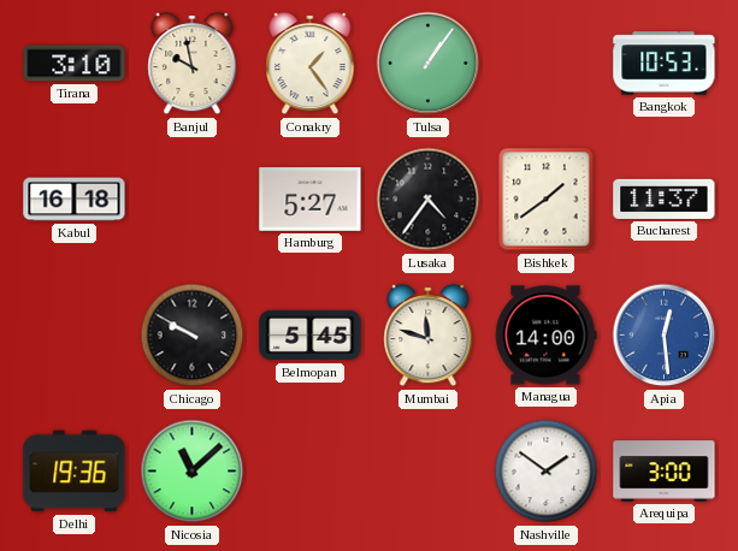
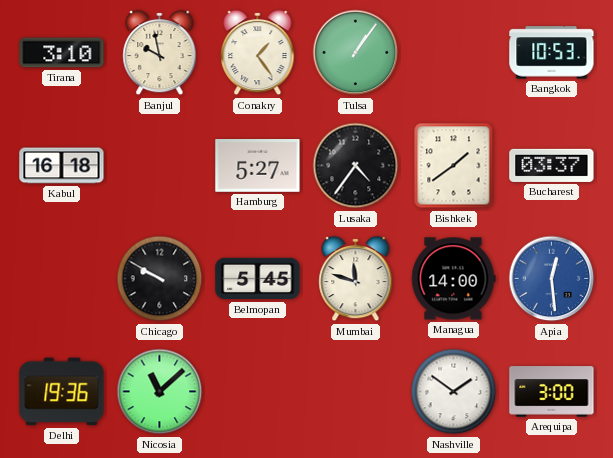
Bucharest: 11:37 -> 03:37
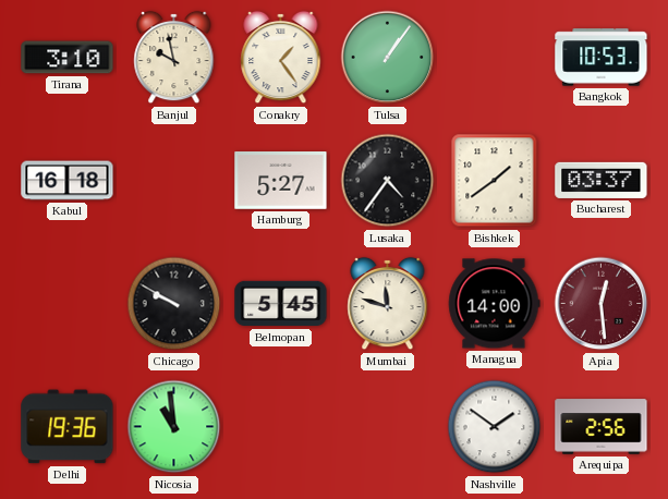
Apia dial: blue -> burgundy
Nicosia: 11:08 -> 10:59
Arequipa: 3:00 -> 2:56
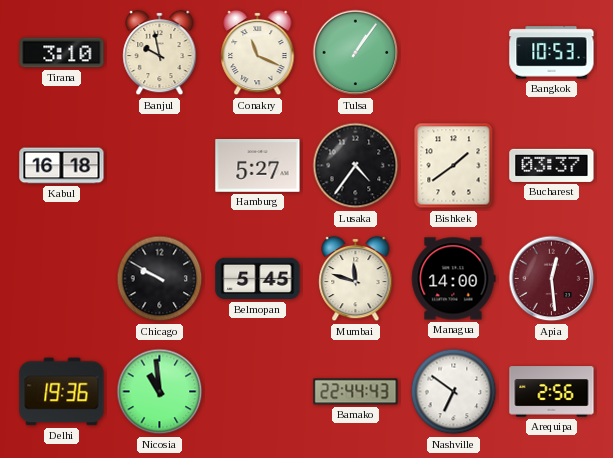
Conakry: 1:24 -> 11:19
Bamako: none -> 22:44
Nashville: 1:51 -> 6:51
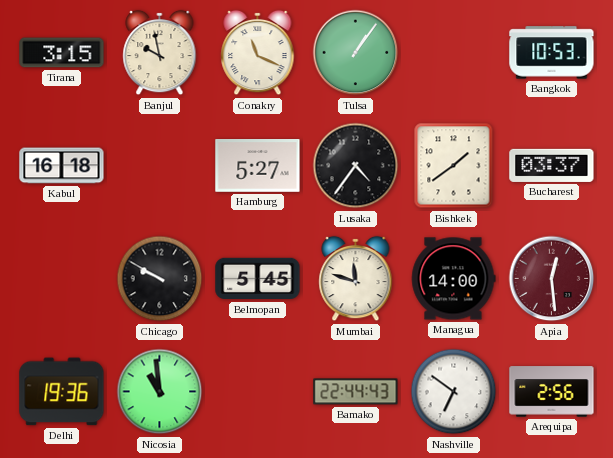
Tirana: 3:10 -> 3:15
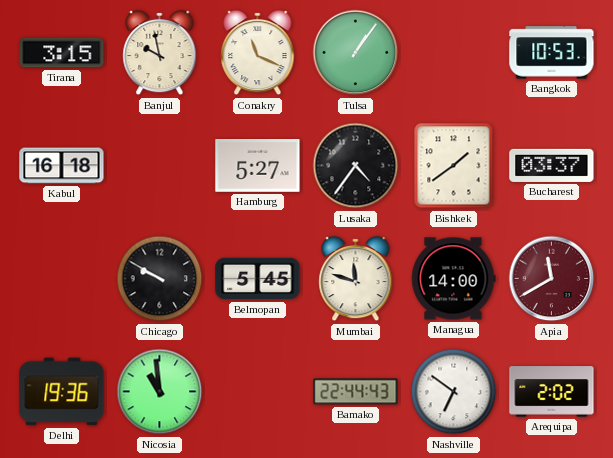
Apia: 12:29 -> 11:40
Arequipa: 2:56 -> 2:02
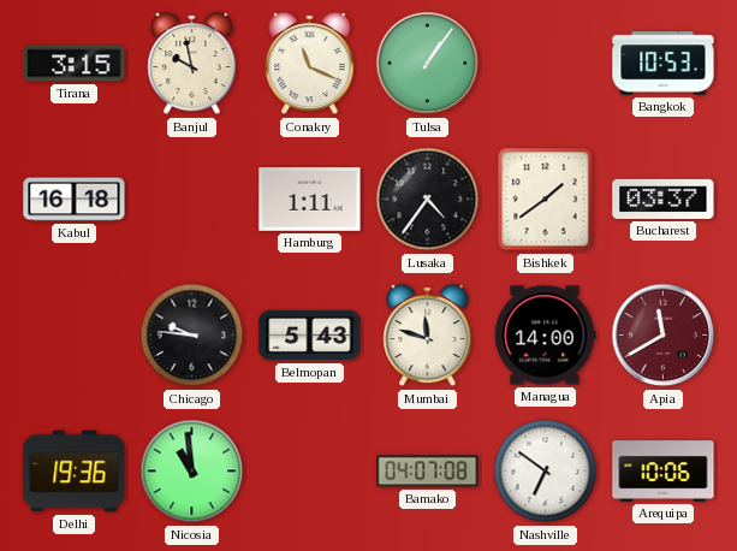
Hamburg: 5:27 -> 1:11
Chicago: 9:50 -> 9:46
Belmopan: 5:45 -> 5:43
Bamako: 22:44 -> 04:07
Arequipa: 2:02 -> 10:06
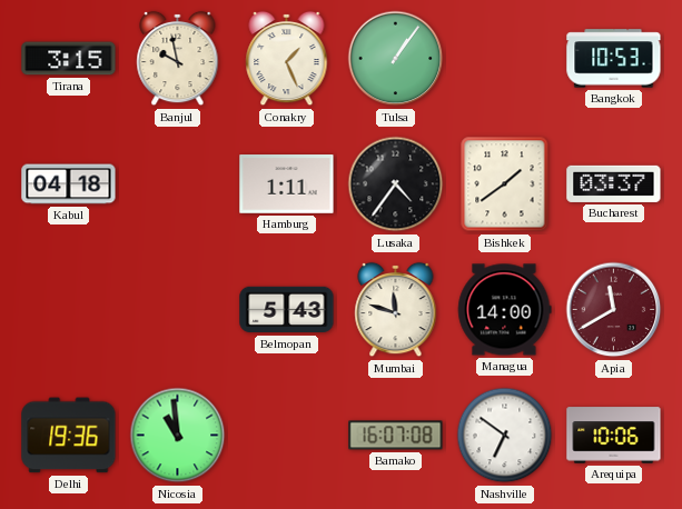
Conakry: 11:19 -> 1:26
Kabul: 16:18 -> 04:18
Chicago: 9:46 -> none
Bamako: 04:07 -> 16:07
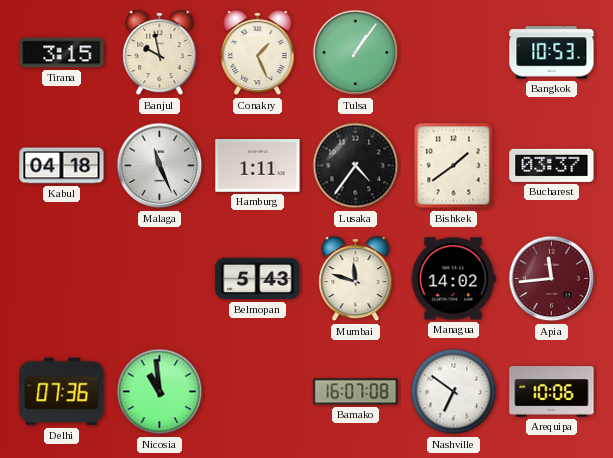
Malaga: none -> 11:26
Managua: 14:00 -> 14:02
Apia: 11:40 -> 11:44
Delhi: 19:36 -> 07:36
